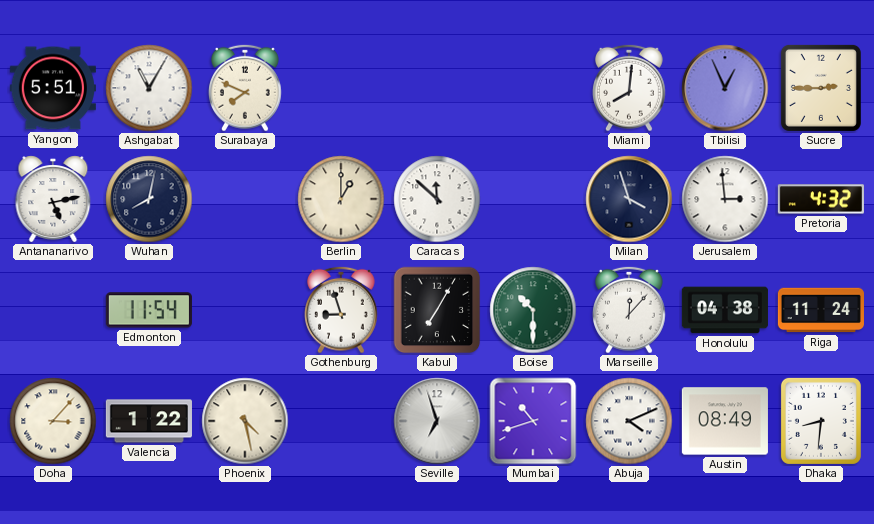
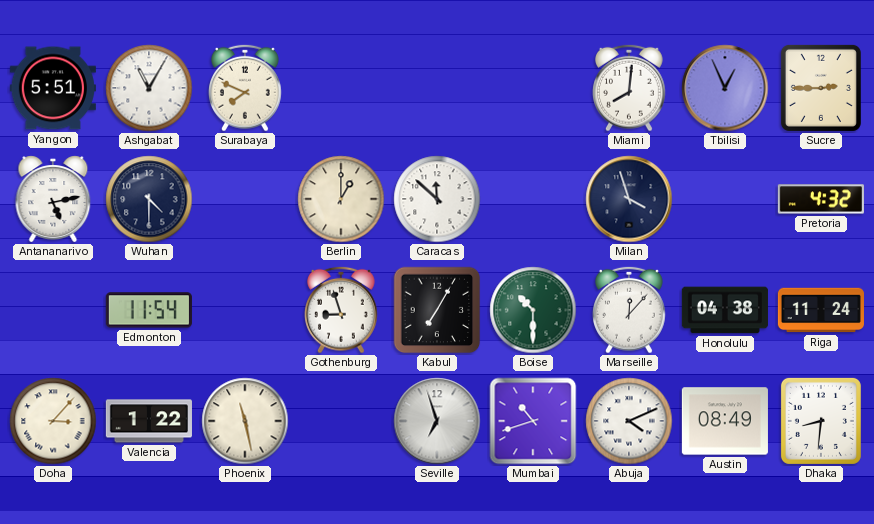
Wuhan: 8:02 -> 4:30
Jerusalem: 2:59 -> none
Phoenix: 4:28 -> 11:28
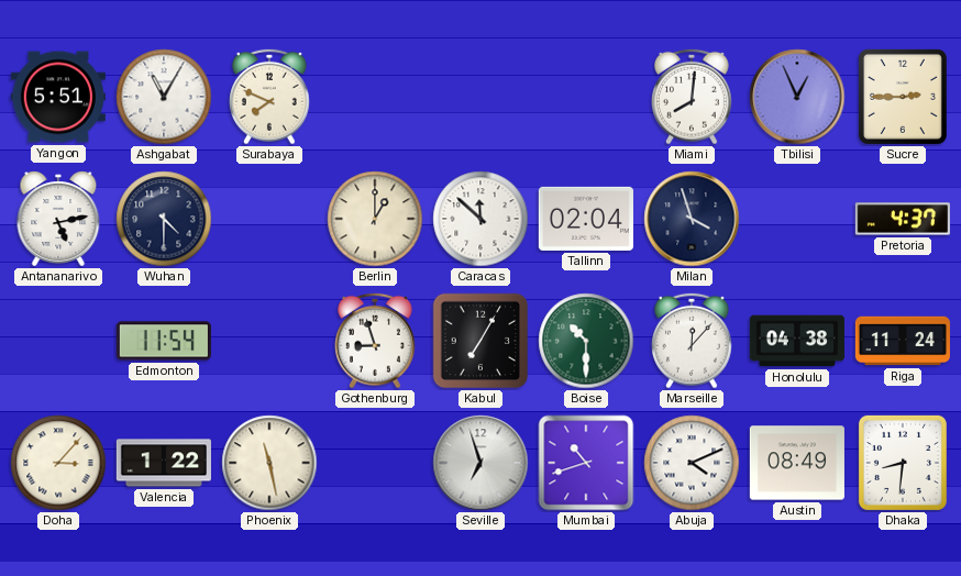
Tallinn: none -> 02:04
Pretoria: 4:32 -> 4:37
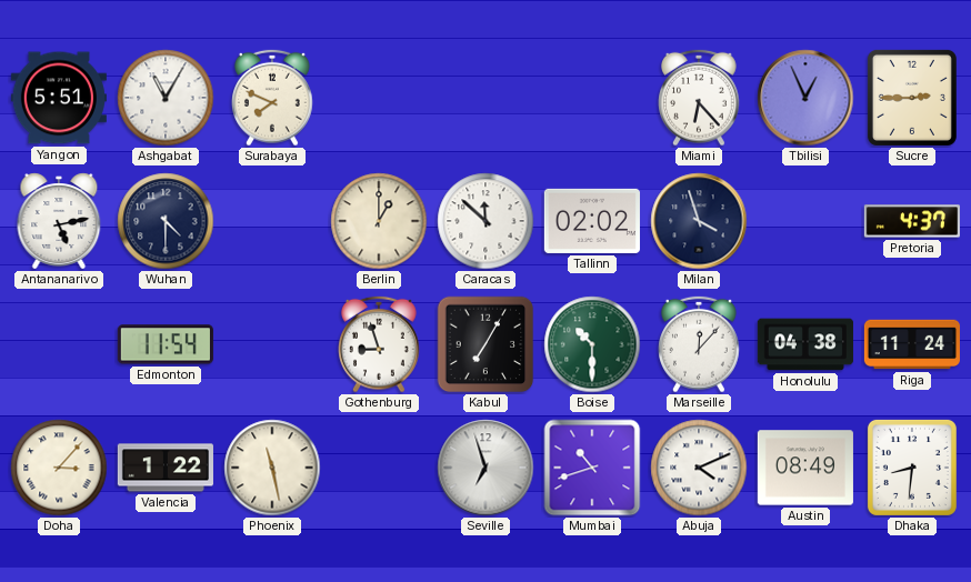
Miami: 8:01 -> 6:23
Tallinn: 02:04 -> 02:02
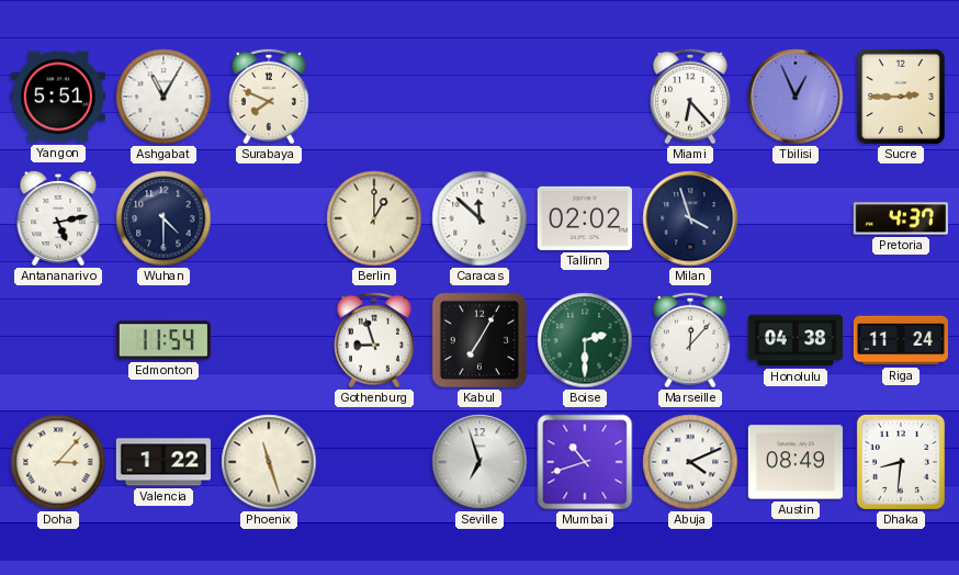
Boise: 10:30 -> 2:30
Phoenix: 11:28 -> 11:27
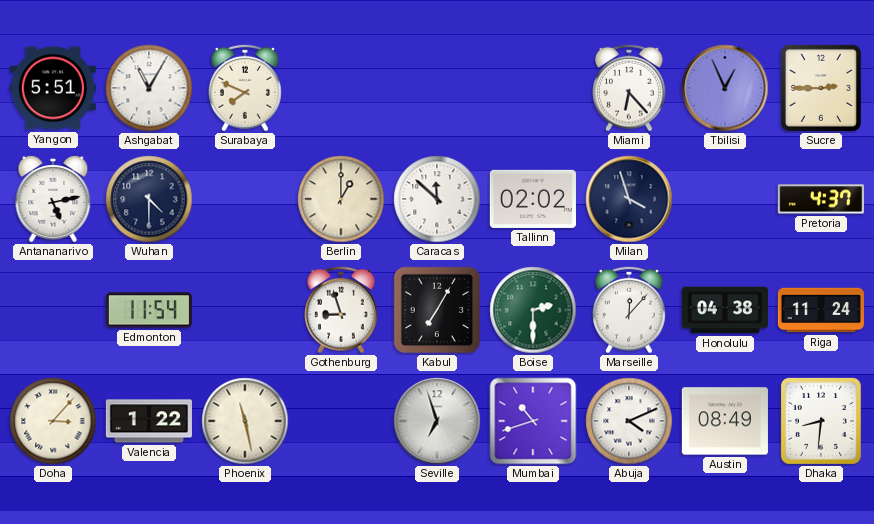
Phoenix: 11:27 -> 11:28
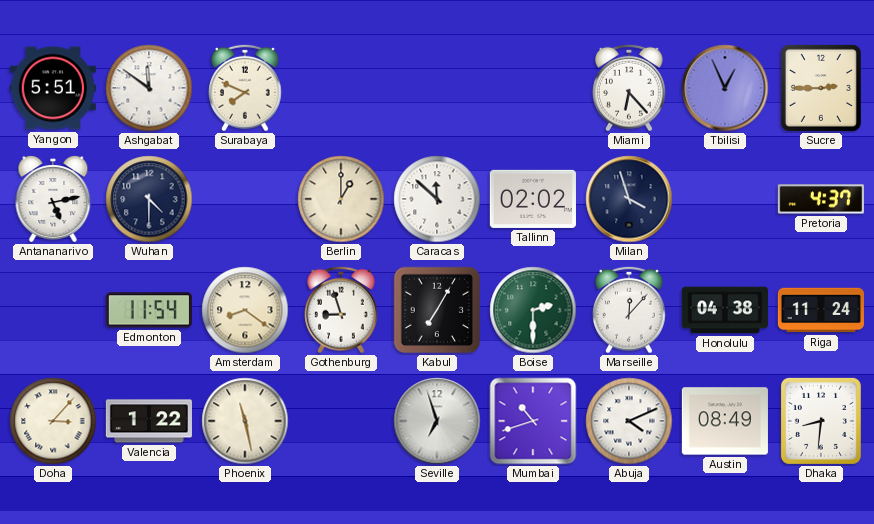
Ashgabat: 11:05 -> 11:51
Amsterdam: none -> 8:21
